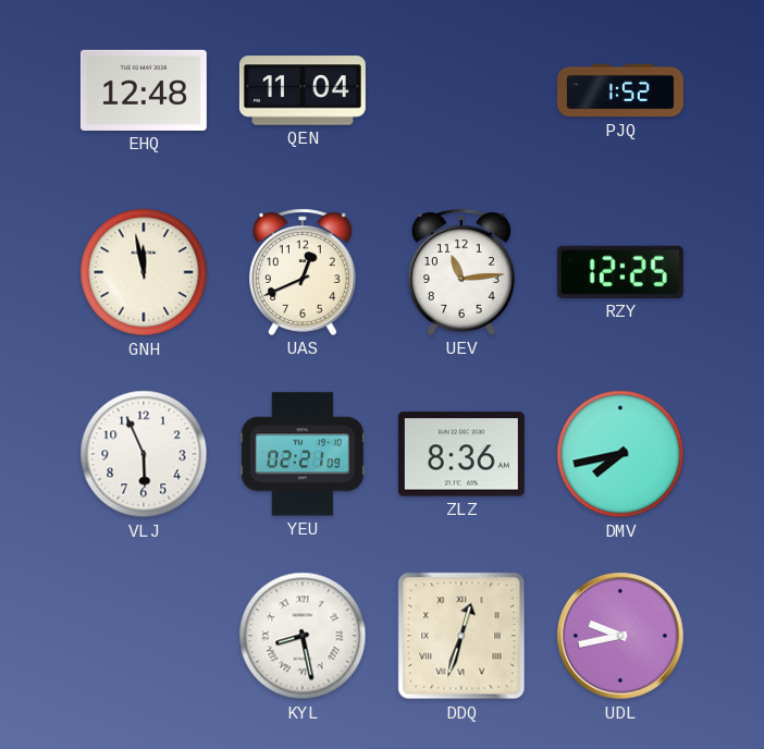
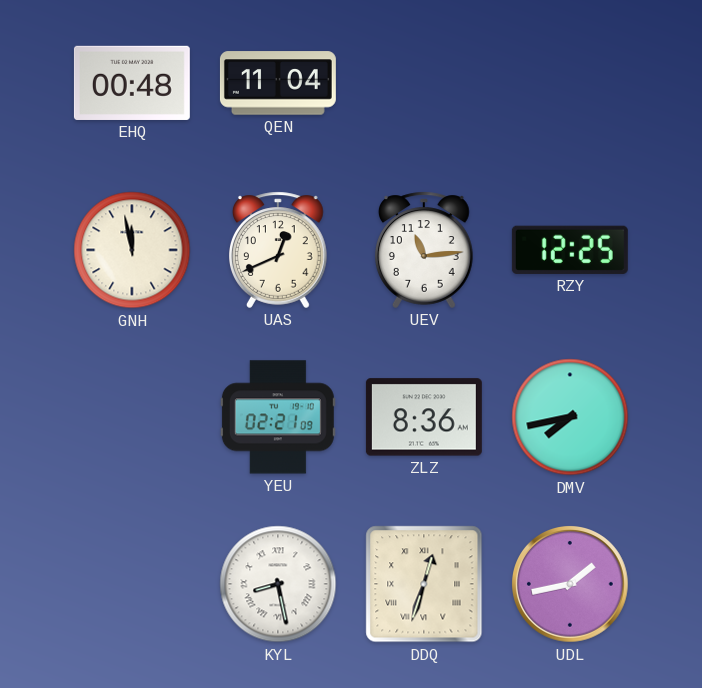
EHQ: 12:48 -> 00:48
PJQ: 1:52 -> none
VLJ: 5:56 -> none
UDL: 9:43 -> 1:43
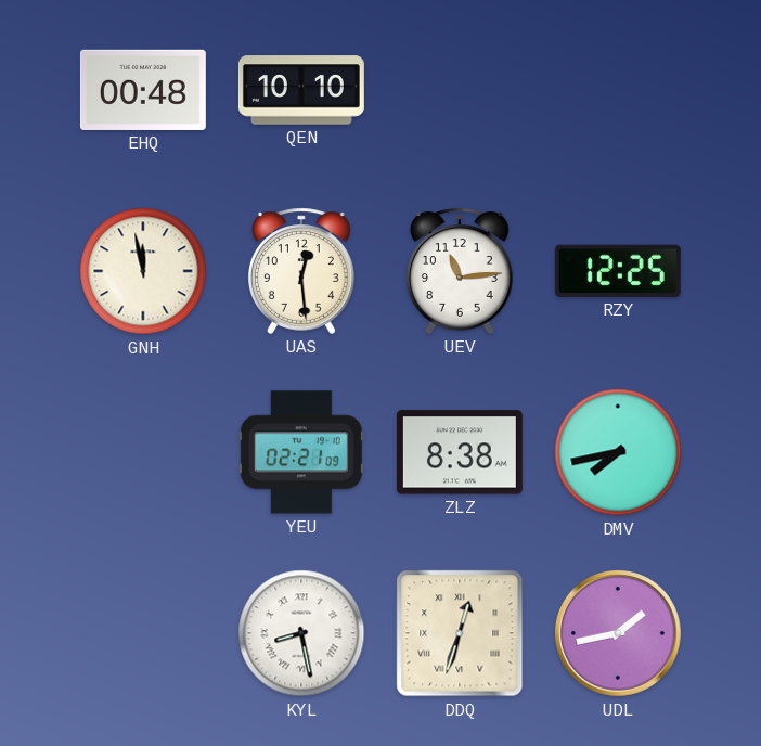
QEN: 11:04 -> 10:10
UAS: 12:41 -> 12:29
ZLZ: 8:36 -> 8:38
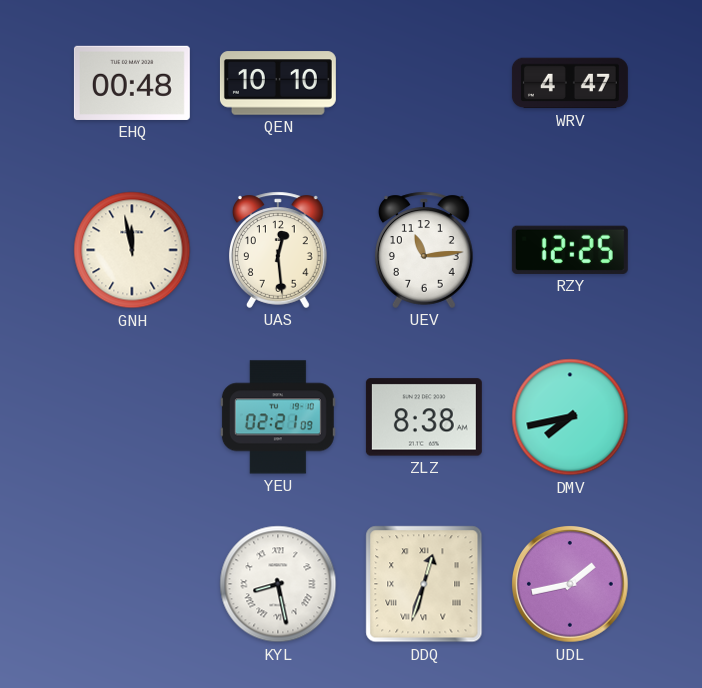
WRV: none -> 4:47
